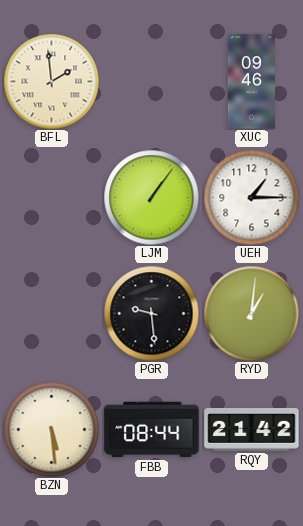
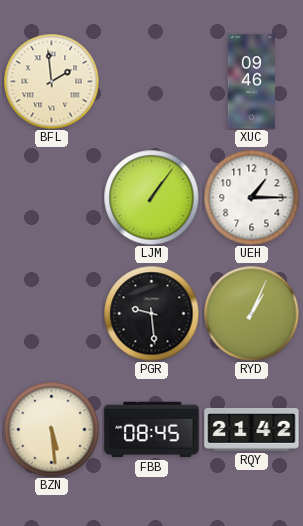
RYD: 1:01 -> 1:04
FBB: 08:44 -> 08:45
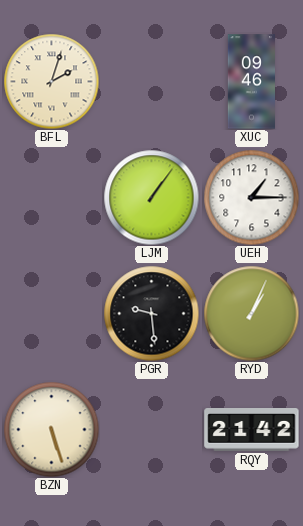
BFL: 1:59 -> 2:03
BZN: 5:29 -> 5:27
FBB: 08:45 -> none
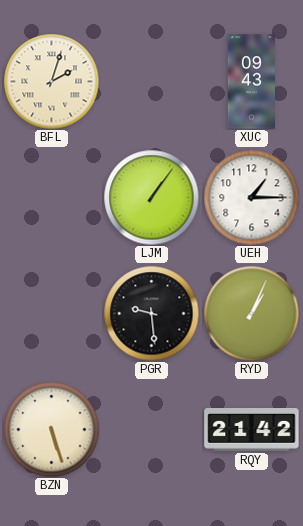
XUC: 09:46 -> 09:43
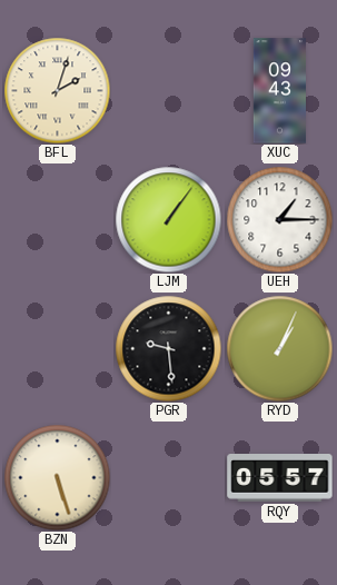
RQY: 21:42 -> 05:57
